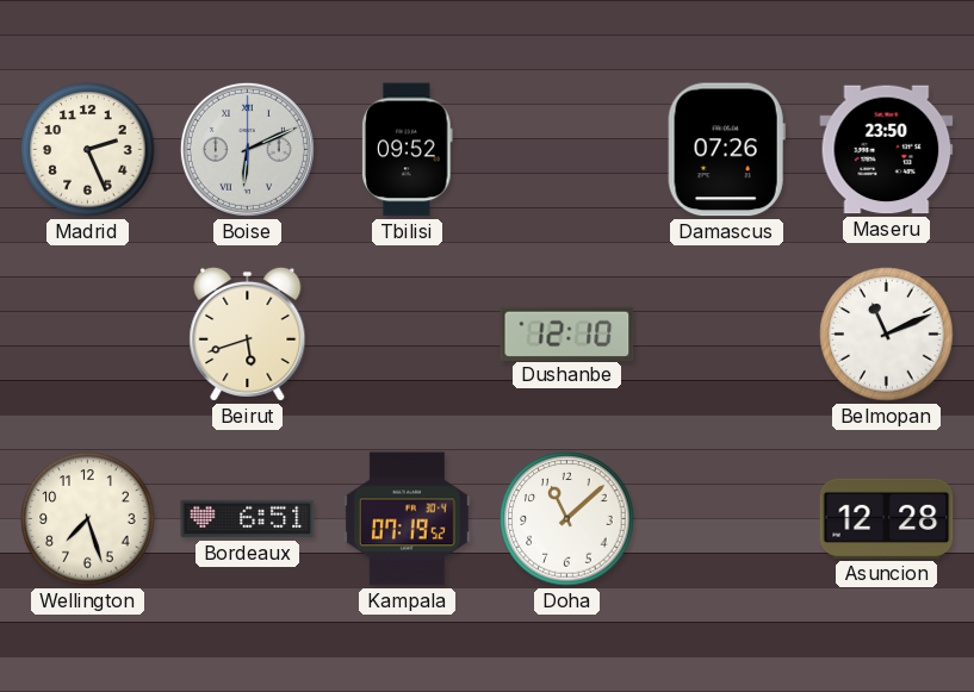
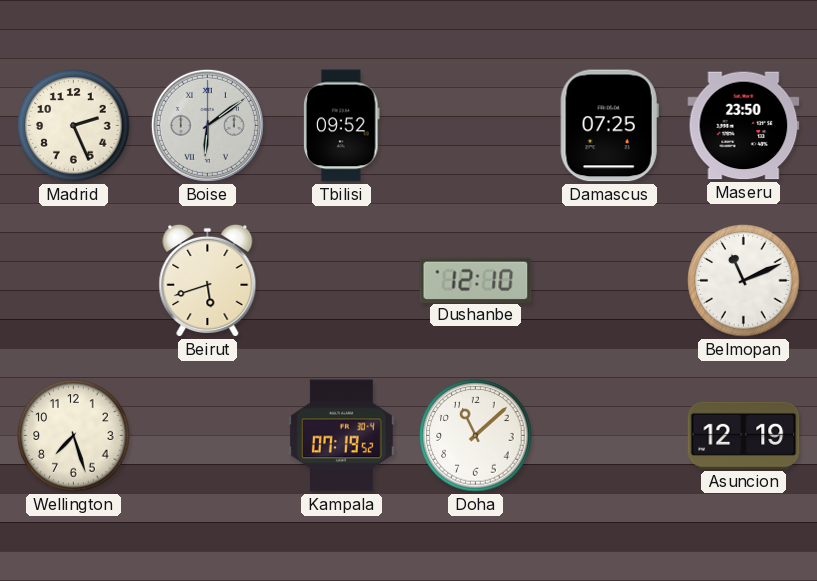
Boise: 6:11 -> 6:09
Damascus: 07:26 -> 07:25
Bordeaux: 6:51 -> none
Asuncion: 12:28 -> 12:19
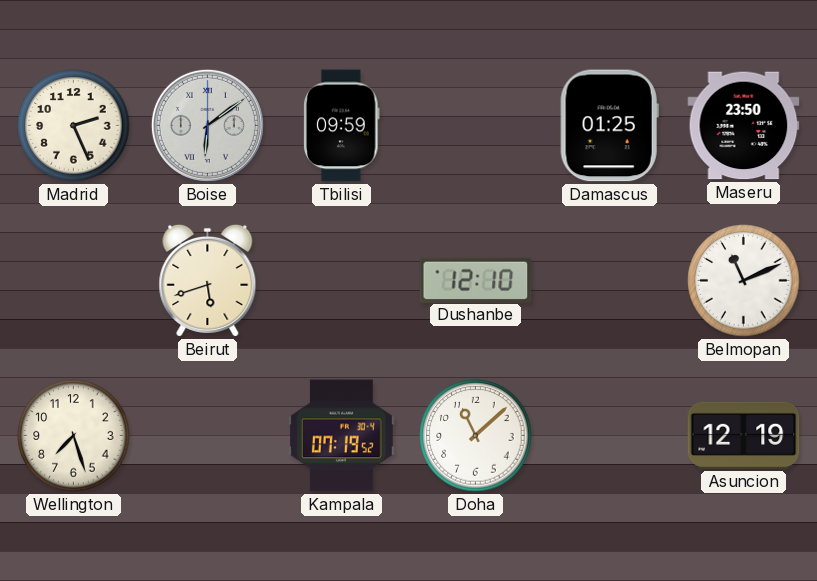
Tbilisi: 09:52 -> 09:59
Damascus: 07:25 -> 01:25
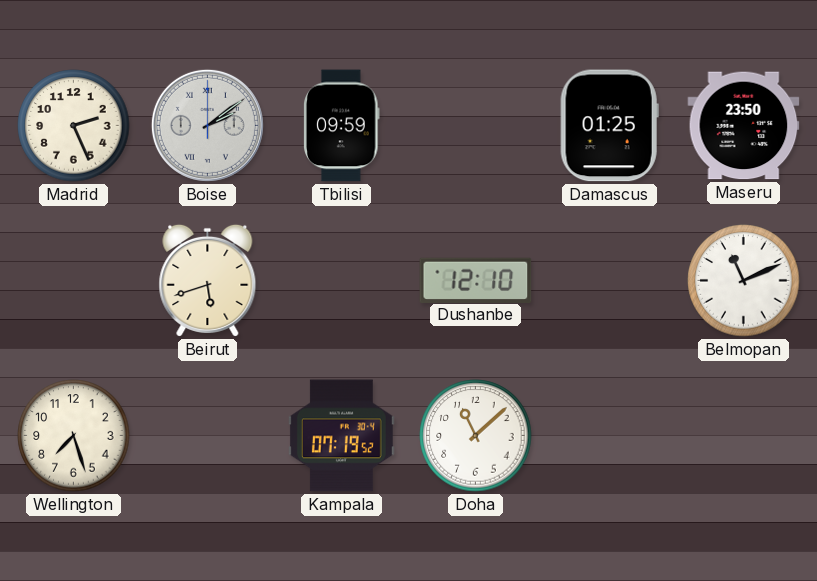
Boise: 6:09 -> 2:09
Asuncion: 12:19 -> none
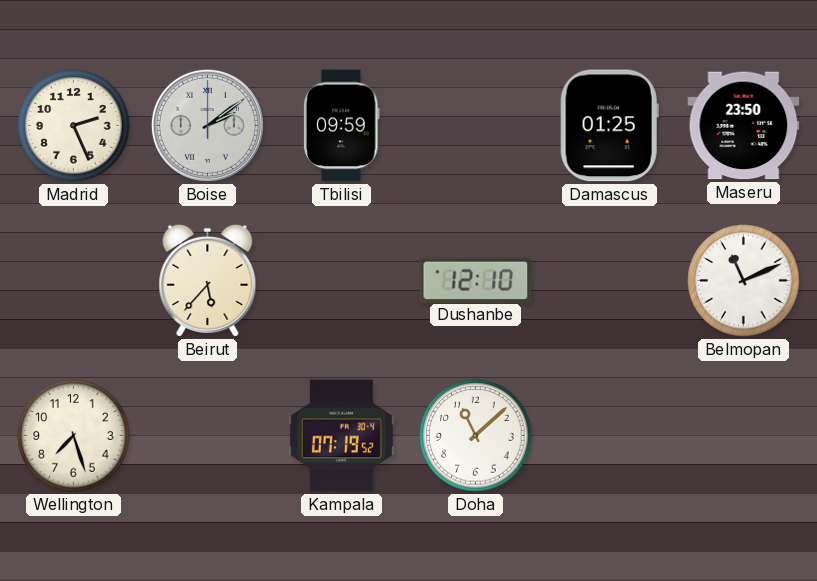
Beirut: 5:42 -> 5:37
